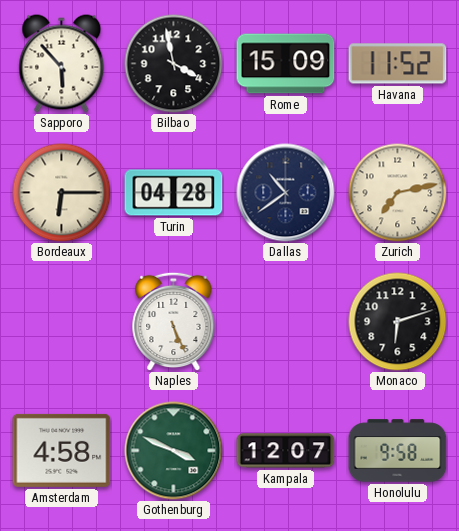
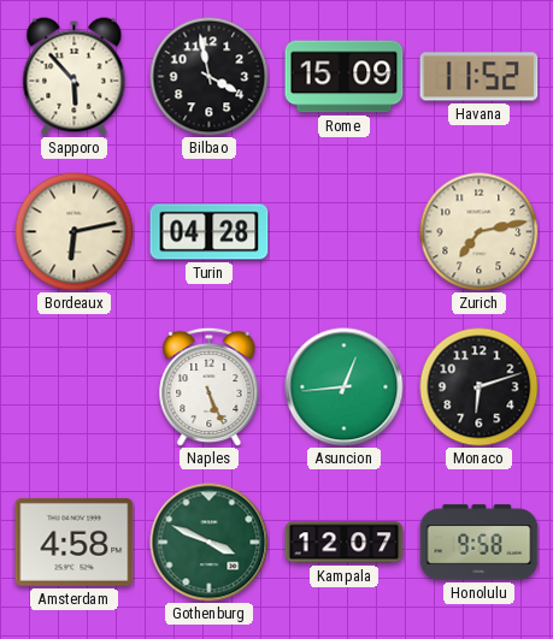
Bordeaux: 6:15 -> 6:13
Dallas: 10:39 -> none
Asuncion: none -> 12:44
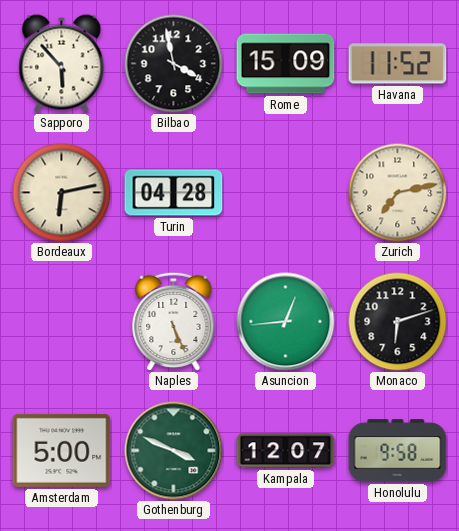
Amsterdam: 4:58 -> 5:00
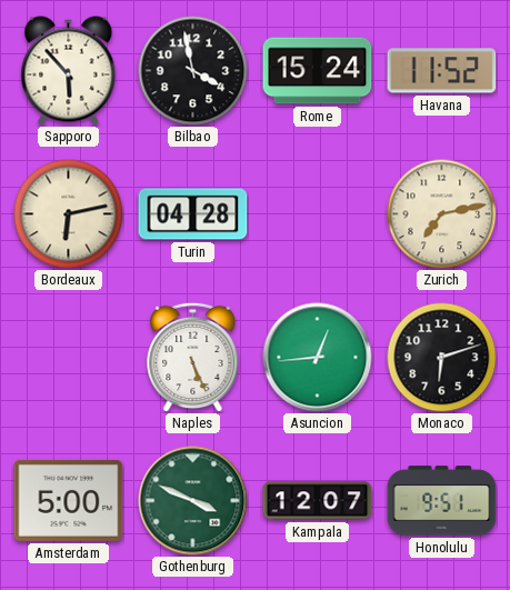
Rome: 15:09 -> 15:24
Honolulu: 9:58 -> 9:51
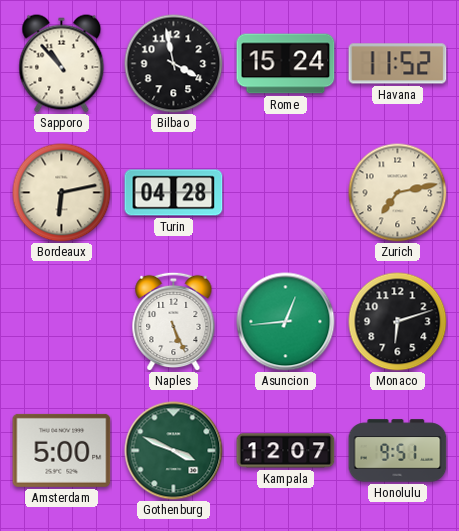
Sapporo: 5:53 -> 10:53
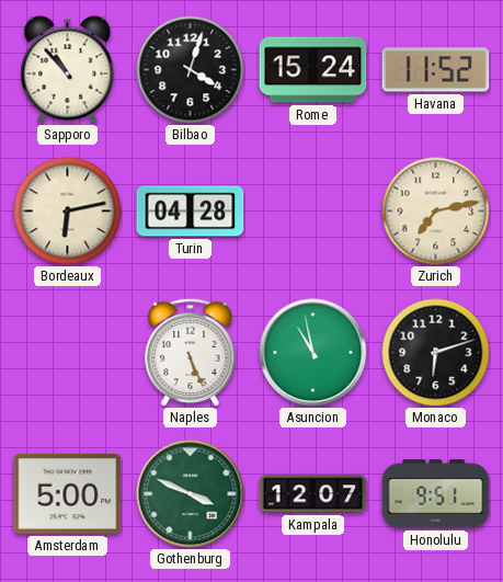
Bilbao: 3:58 -> 4:03
Asuncion: 12:44 -> 10:58
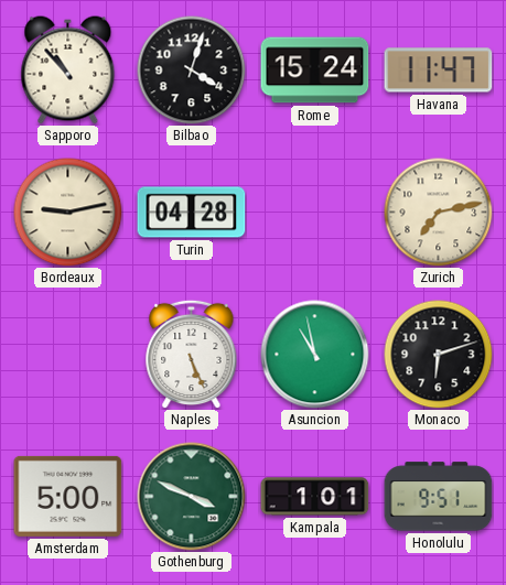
Havana: 11:52 -> 11:47
Bordeaux: 6:13 -> 9:13
Kampala: 12:07 -> 1:01
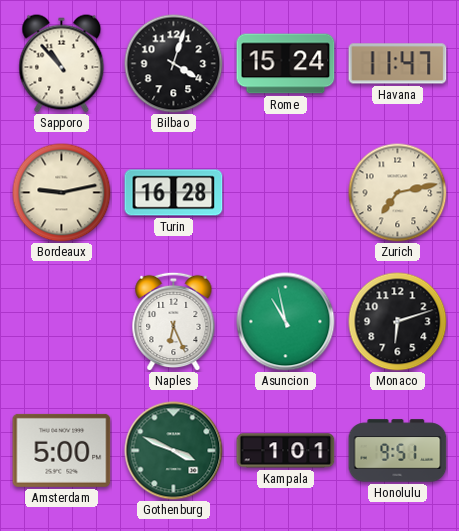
Turin: 04:28 -> 16:28
Naples: 5:26 -> 6:26
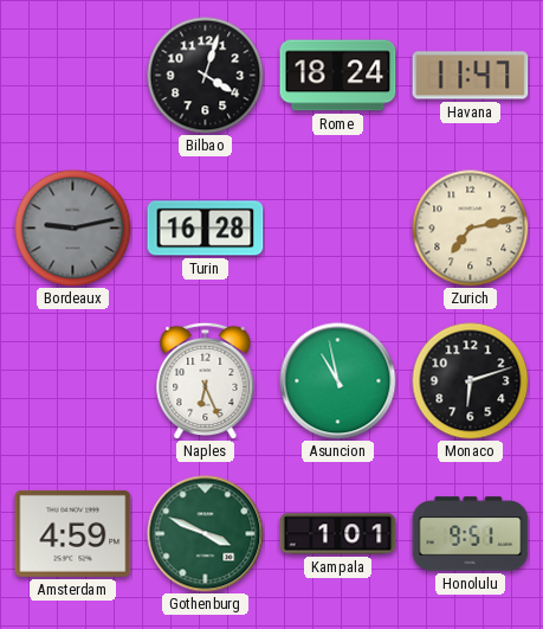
Sapporo: 10:53 -> none
Rome: 15:24 -> 18:24
Bordeaux dial: cream -> grey
Amsterdam: 5:00 -> 4:59
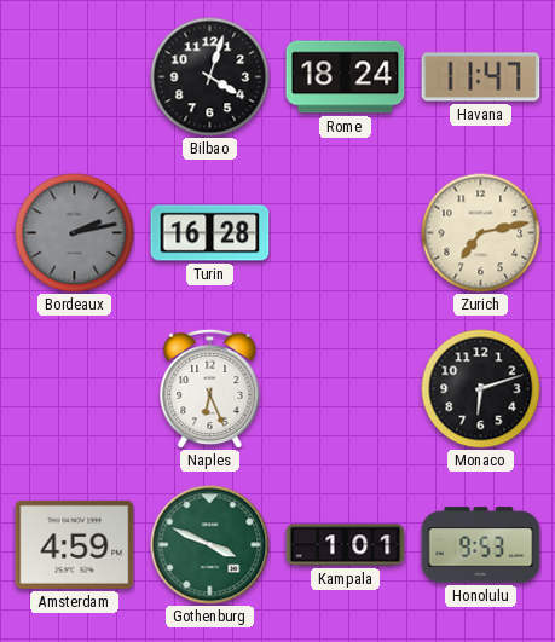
Bordeaux: 9:13 -> 2:13
Asuncion: 10:58 -> none
Honolulu: 9:51 -> 9:53
